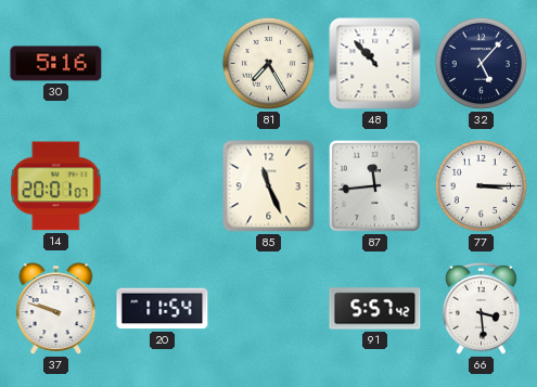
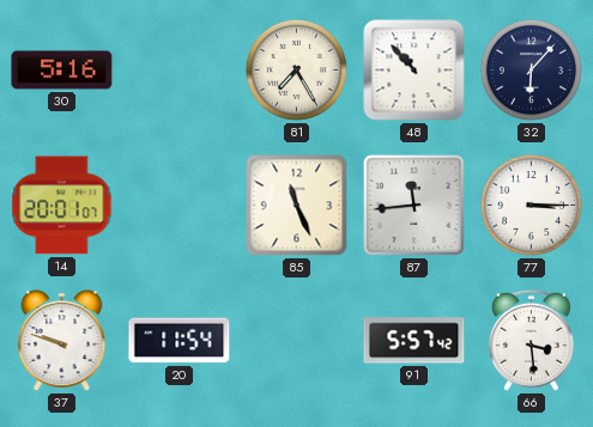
32: 5:07 -> 6:07
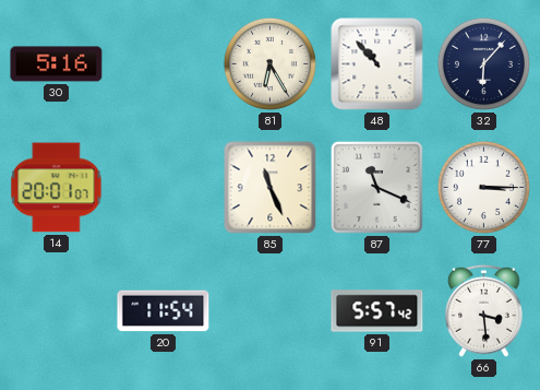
81: 7:25 -> 6:25
87: 11:44 -> 11:19
37: 9:48 -> none
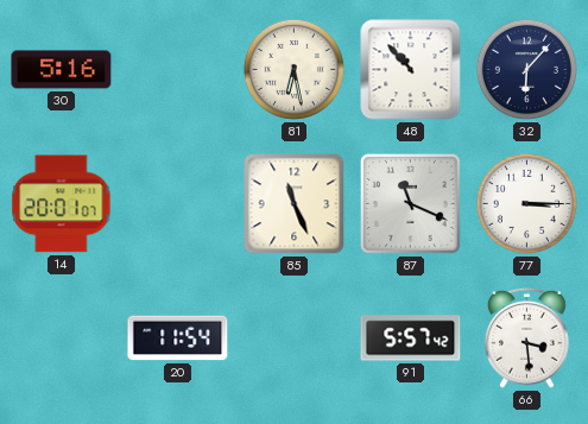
81: 6:25 -> 6:28
